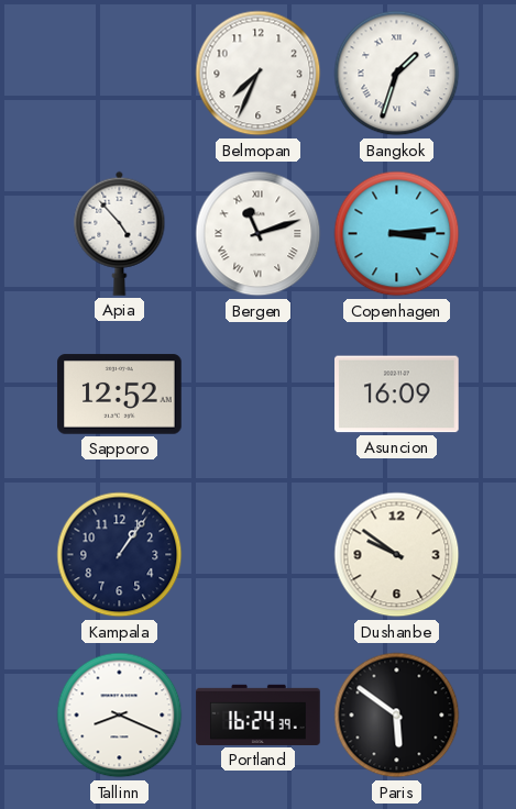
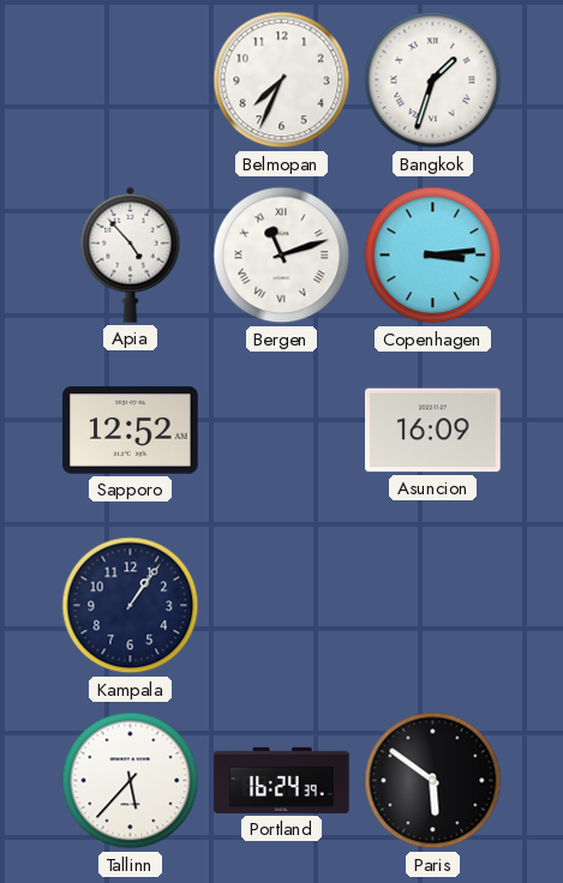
Dushanbe: 9:51 -> none
Tallinn: 8:19 -> 5:37
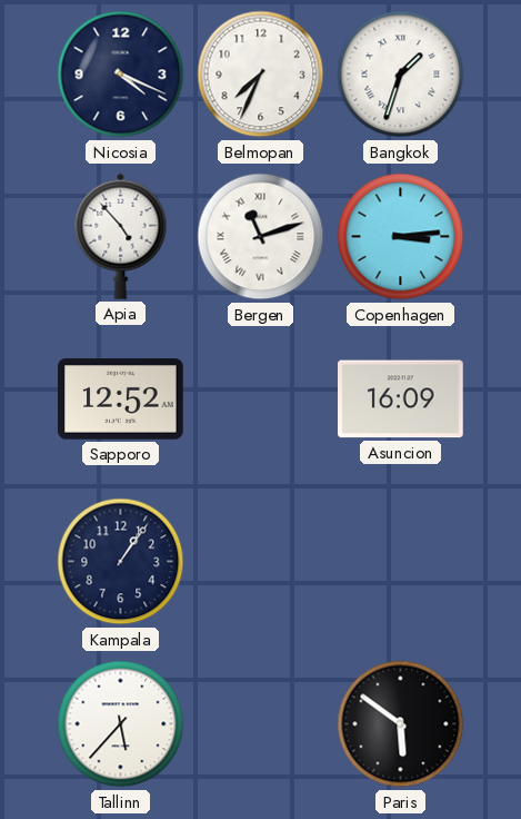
Nicosia: none -> 4:19
Portland: 16:24 -> none
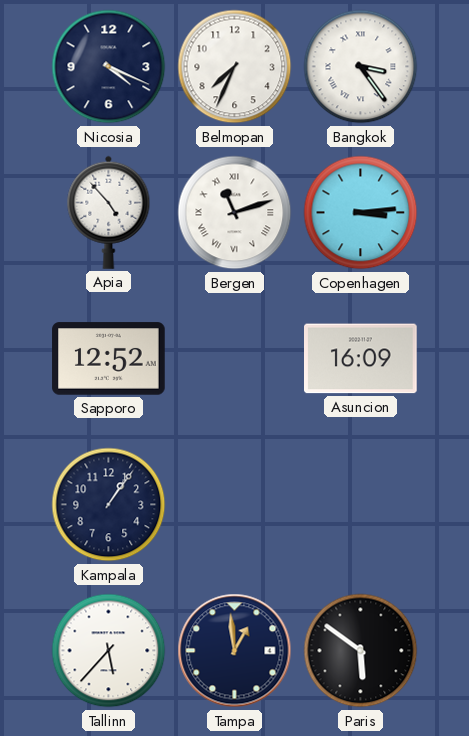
Bangkok: 1:33 -> 3:24
Tampa: none -> 12:59
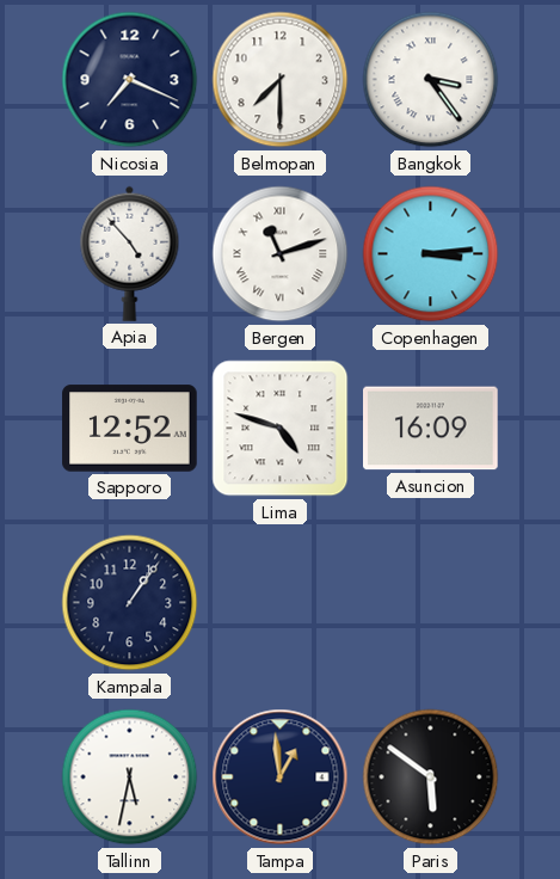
Nicosia: 4:19 -> 7:19
Belmopan: 7:34 -> 7:30
Lima: none -> 4:48
Tallinn: 5:37 -> 5:32
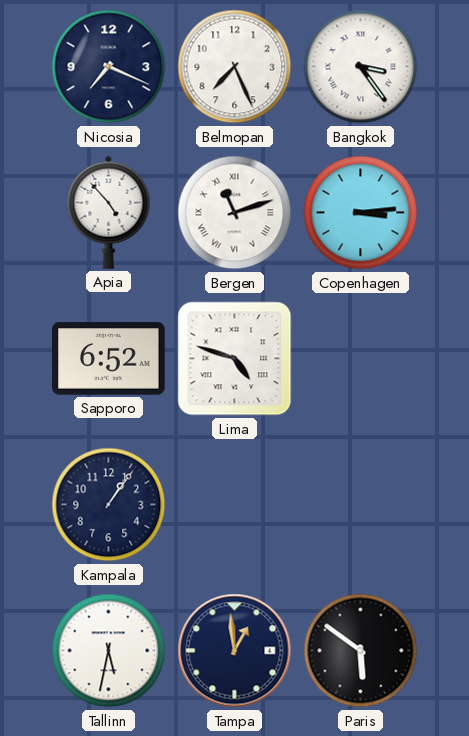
Belmopan: 7:30 -> 7:26
Sapporo: 12:52 -> 6:52
Asuncion: 16:09 -> none
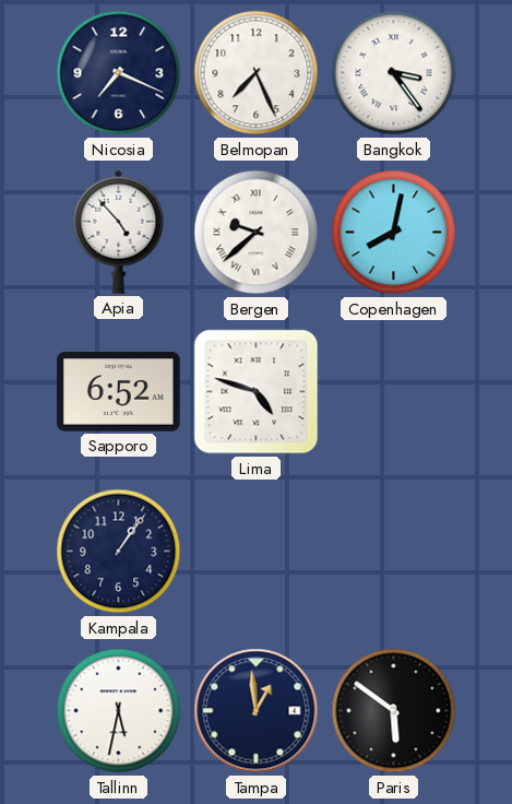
Bergen: 11:12 -> 9:38
Copenhagen: 3:14 -> 8:02
